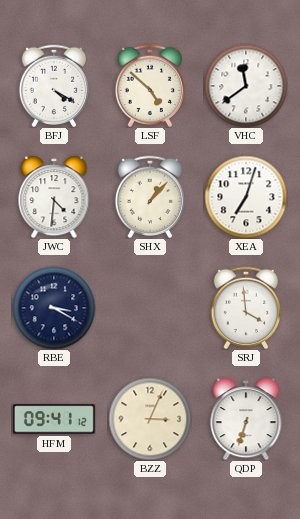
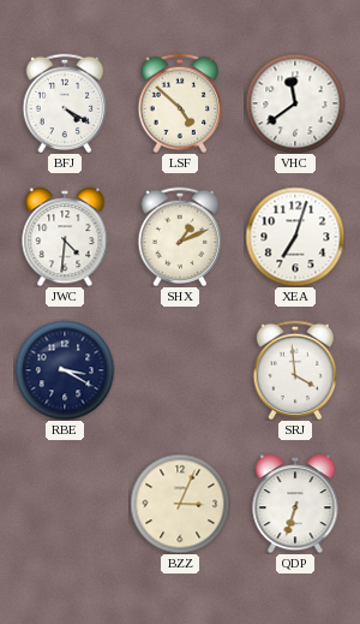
SHX: 1:07 -> 1:11
HFM: 09:41 -> none
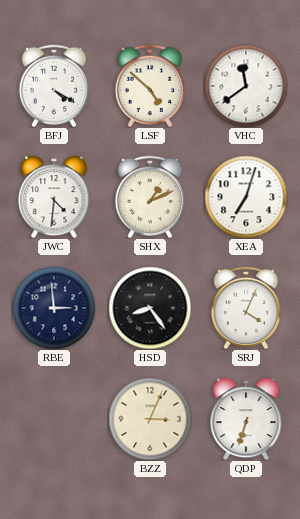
RBE: 3:20 -> 2:59
HSD: none -> 8:24
SRJ: 3:59 -> 4:04
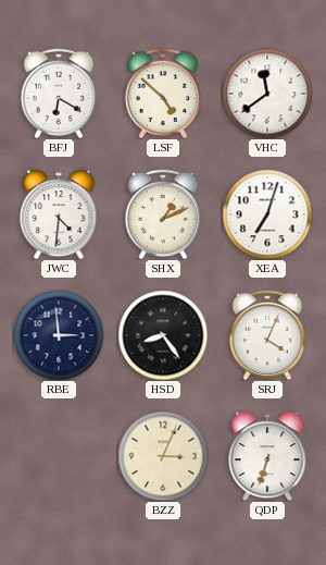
BFJ: 4:20 -> 6:20
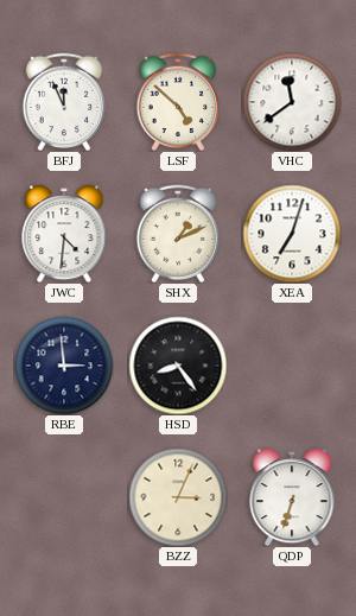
BFJ: 6:20 -> 11:56
SRJ: 4:04 -> none
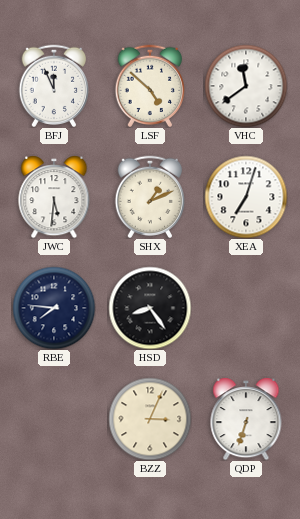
JWC: 4:31 -> 5:31
RBE: 2:59 -> 7:46
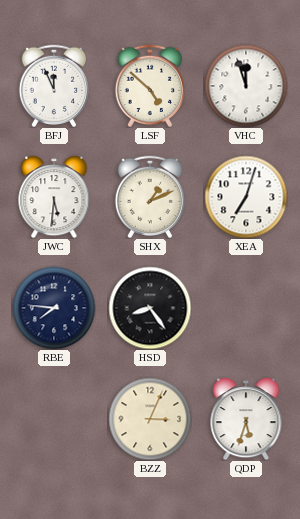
VHC: 11:39 -> 11:57
QDP: 6:33 -> 5:33
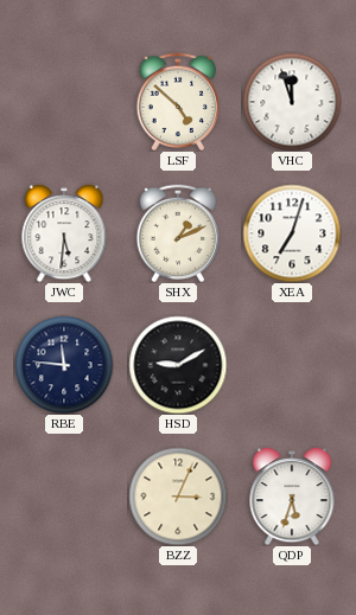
BFJ: 11:56 -> none
RBE: 7:46 -> 11:46
HSD: 8:24 -> 9:10
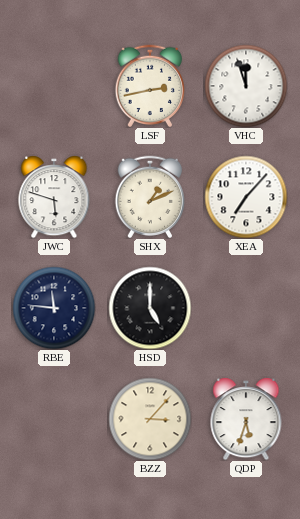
LSF: 4:52 -> 2:43
JWC: 5:31 -> 5:48
XEA: 7:03 -> 7:07
HSD: 9:10 -> 5:00
BZZ: 3:04 -> 3:07
